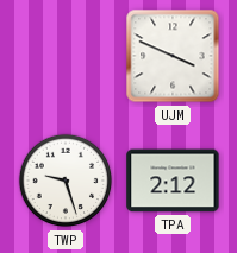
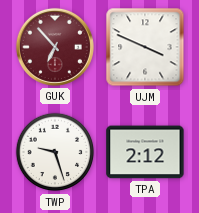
GUK: none -> 6:53
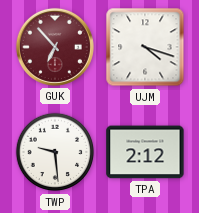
UJM: 3:49 -> 4:18
TWP: 9:27 -> 9:29
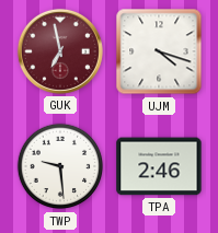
GUK: 6:53 -> 6:58
TPA: 2:12 -> 2:46
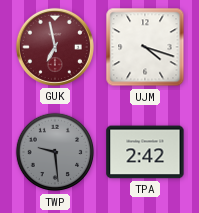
TWP dial: white -> grey
TPA: 2:46 -> 2:42
